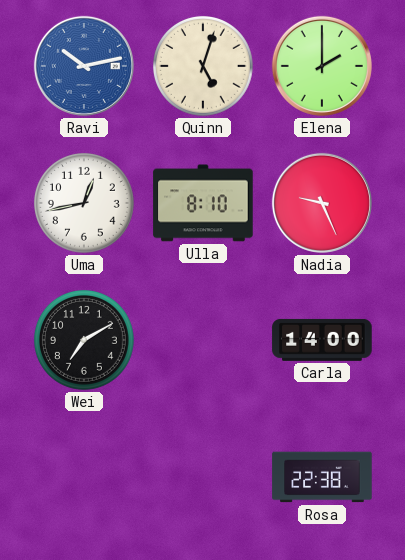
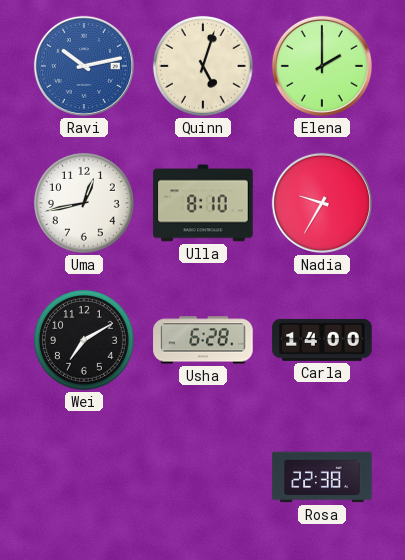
Nadia: 9:26 -> 9:35
Usha: none -> 6:28
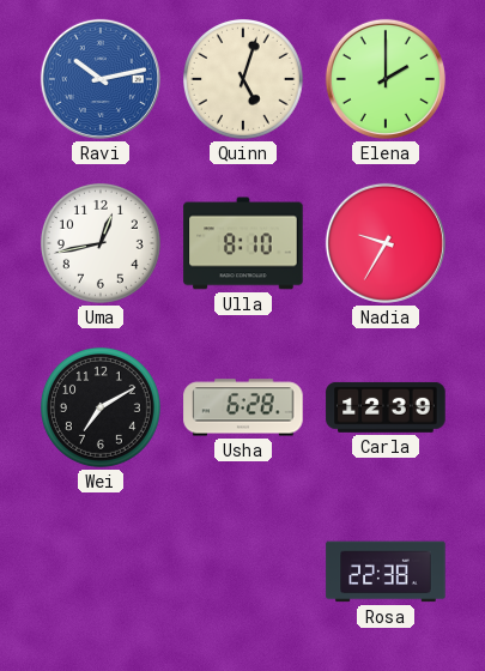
Carla: 14:00 -> 12:39
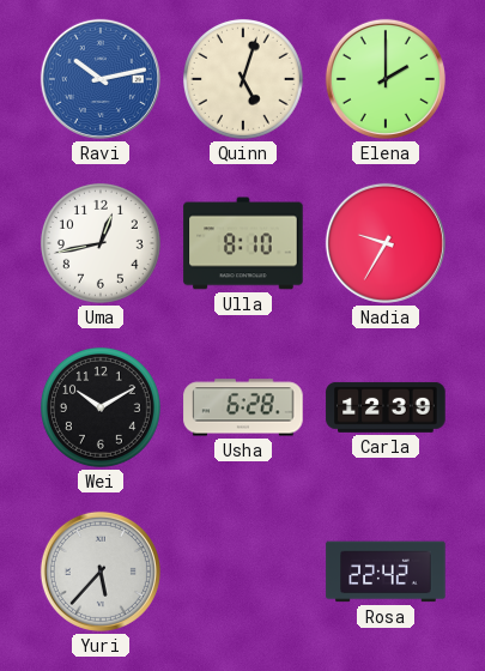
Wei: 7:10 -> 10:10
Yuri: none -> 5:37
Rosa: 22:38 -> 22:42
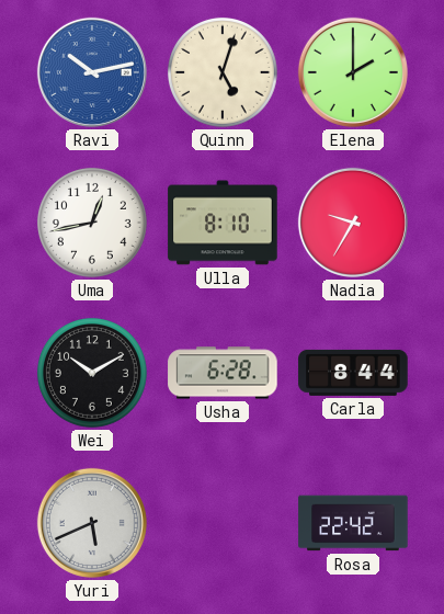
Carla: 12:39 -> 8:44
Yuri: 5:37 -> 5:41
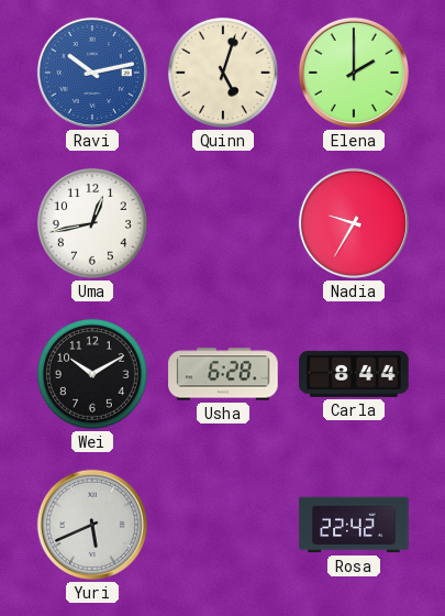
Ulla: 8:10 -> none
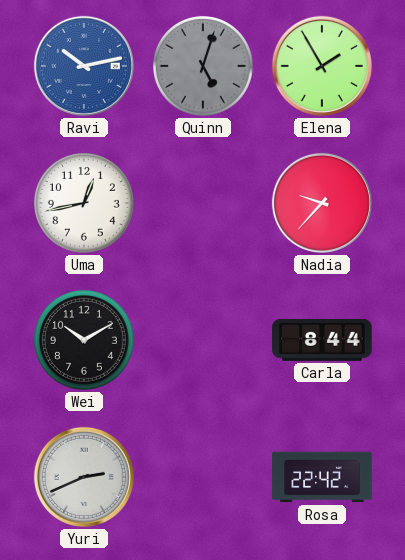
Quinn dial: cream -> grey
Elena: 2:00 -> 1:55
Nadia: 9:35 -> 9:37
Usha: 6:28 -> none
Yuri: 5:41 -> 2:41
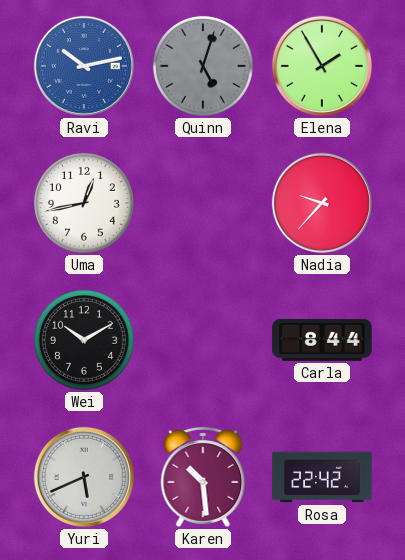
Yuri: 2:41 -> 5:41
Karen: none -> 10:29
